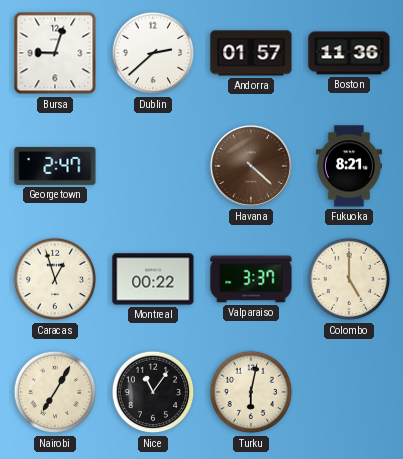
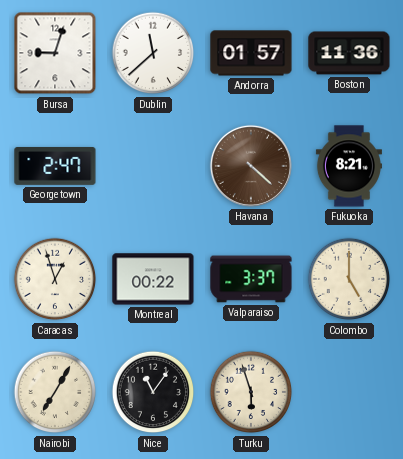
Dublin: 2:38 -> 11:38
Turku: 6:02 -> 5:57
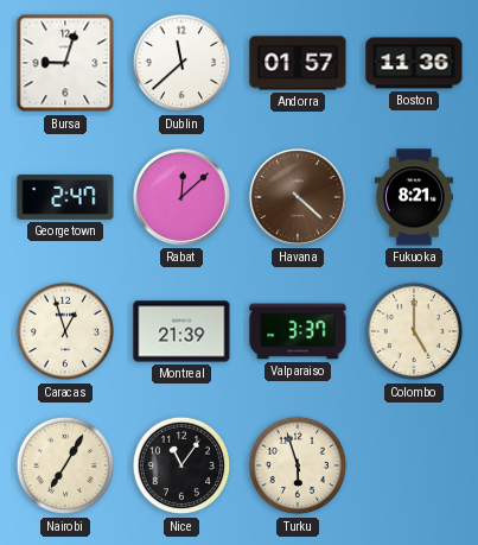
Rabat: none -> 12:08
Montreal: 00:22 -> 21:39
